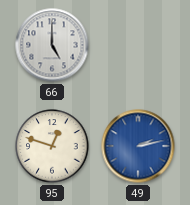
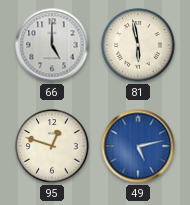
81: none -> 5:58
49: 2:13 -> 5:13
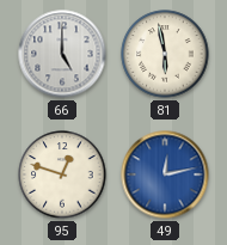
49: 5:13 -> 12:13
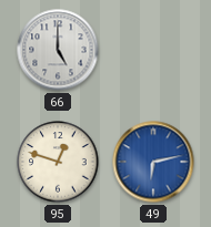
81: 5:58 -> none
49: 12:13 -> 6:13
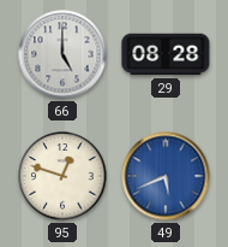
29: none -> 08:28
49: 6:13 -> 5:41
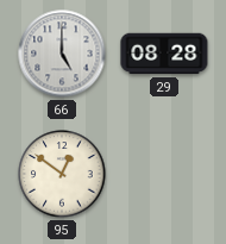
95: 12:48 -> 12:51
49: 5:41 -> none
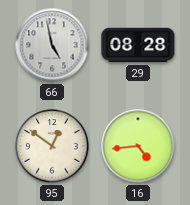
66: 5:00 -> 4:58
16: none -> 4:44
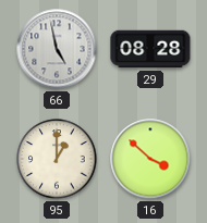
95: 12:51 -> 1:00
16: 4:44 -> 3:52
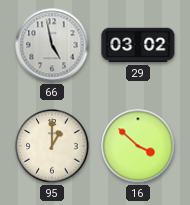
29: 08:28 -> 03:02
